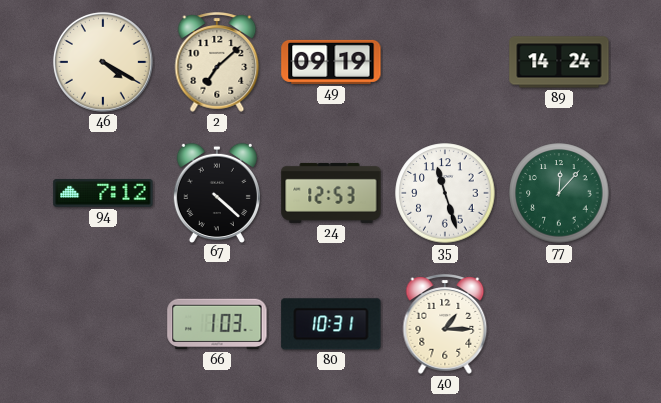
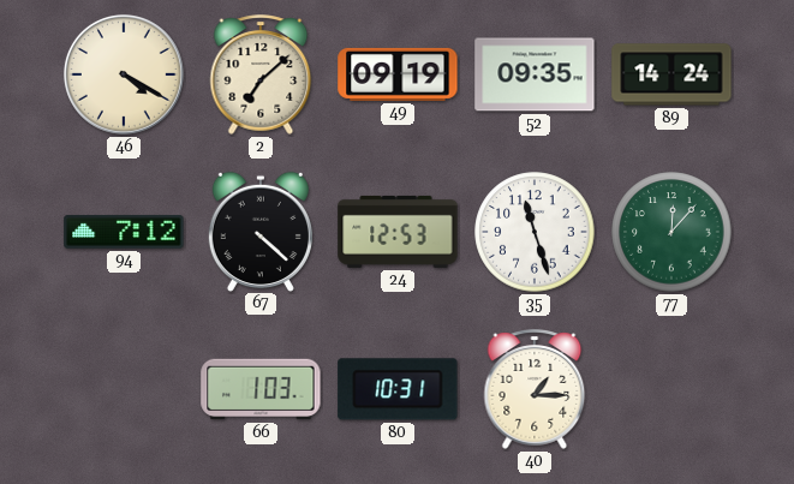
52: none -> 09:35
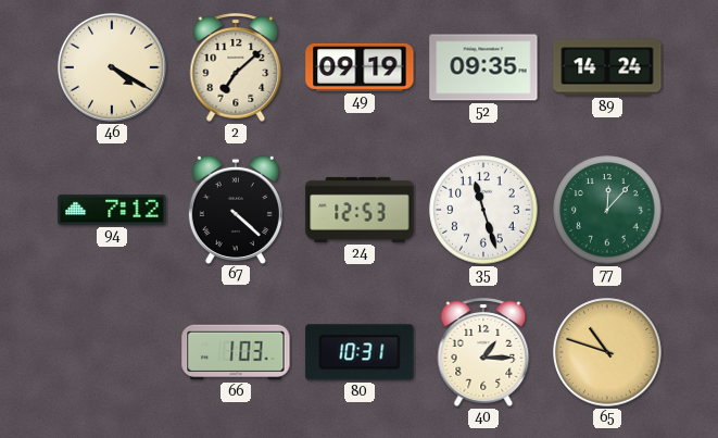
65: none -> 10:48
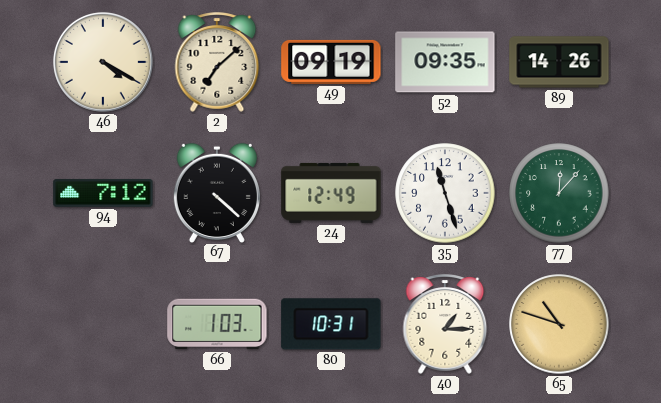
89: 14:24 -> 14:26
24: 12:53 -> 12:49
